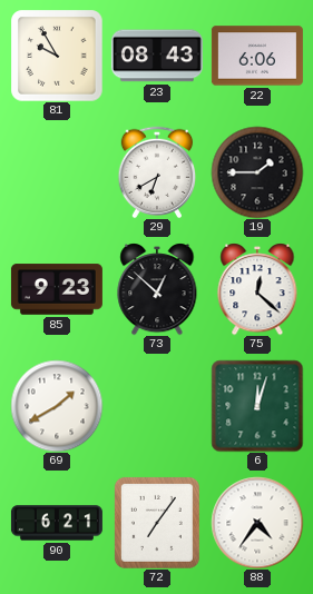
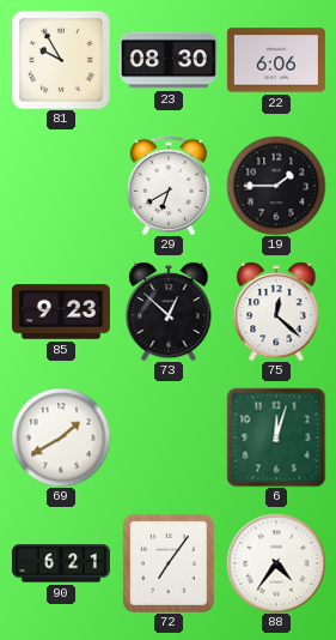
23: 08:43 -> 08:30
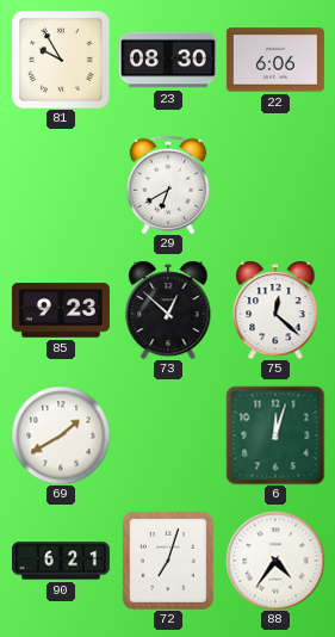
19: 1:45 -> none
72: 7:06 -> 7:03
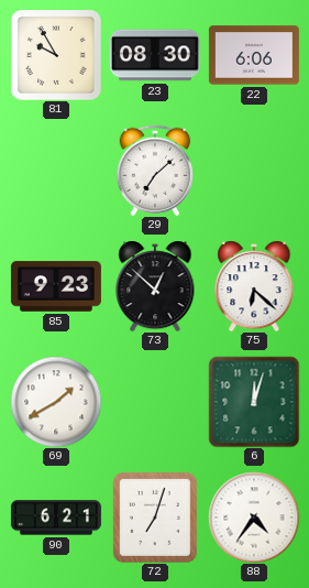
29: 6:40 -> 7:08
75: 12:22 -> 6:22
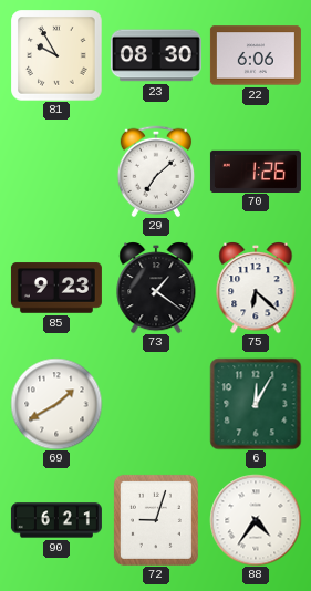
70: none -> 1:26
73: 12:52 -> 1:21
6: 12:03 -> 12:05
72: 7:03 -> 9:03
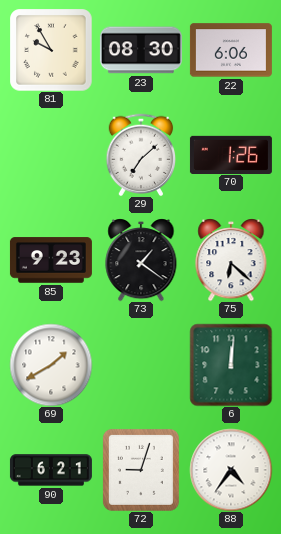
6: 12:05 -> 12:01
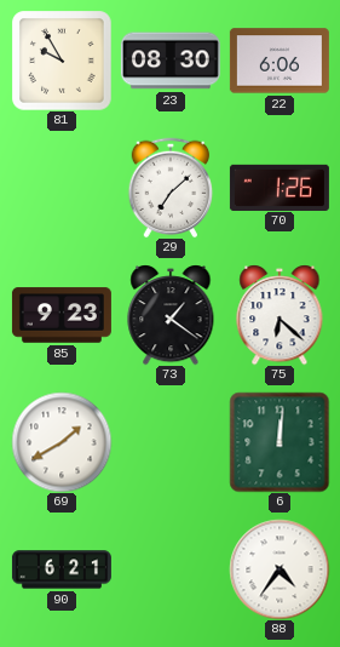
72: 9:03 -> none
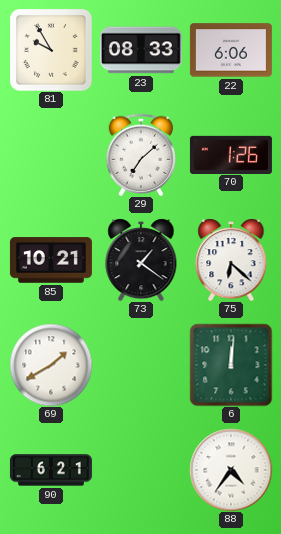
23: 08:30 -> 08:33
85: 9:23 -> 10:21
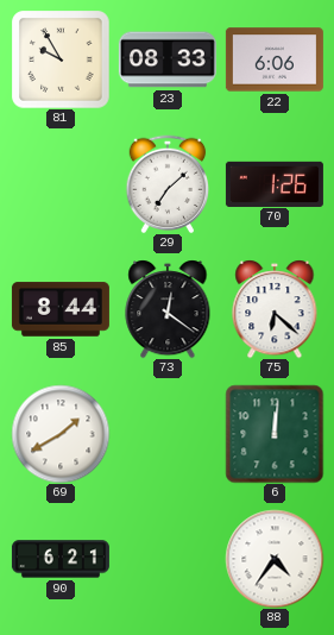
85: 10:21 -> 8:44
73: 1:21 -> 12:21
